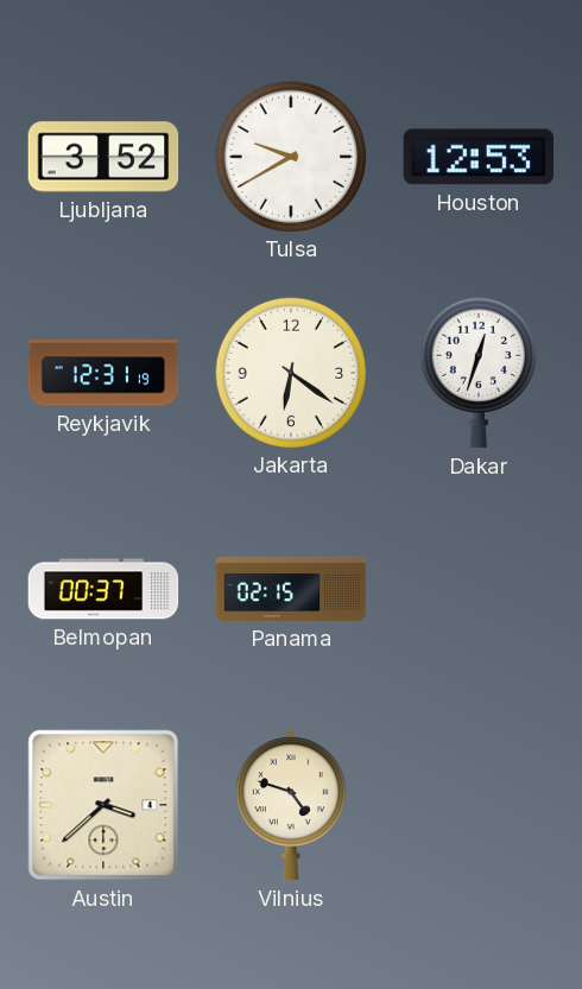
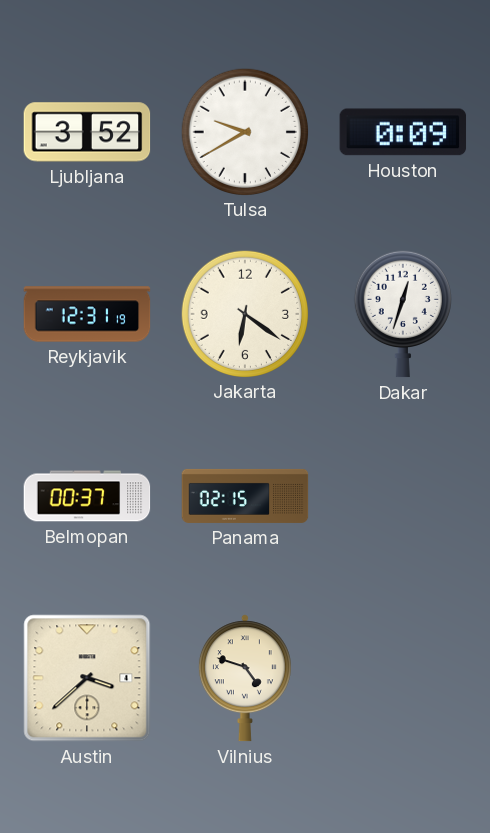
Houston: 12:53 -> 0:09
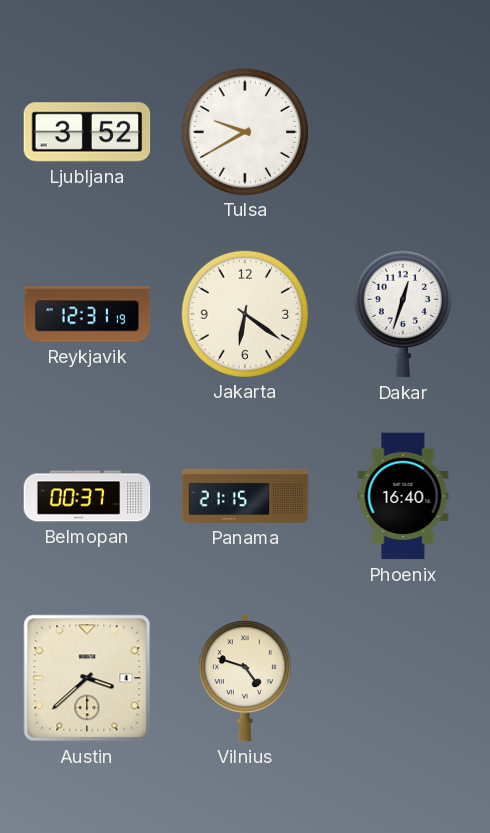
Houston: 0:09 -> none
Panama: 02:15 -> 21:15
Phoenix: none -> 16:40
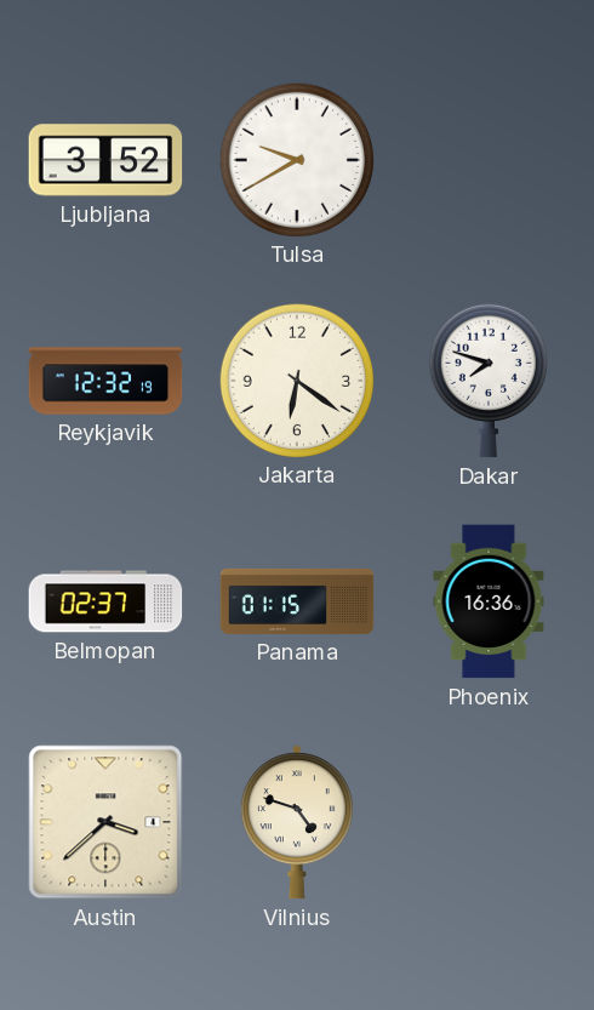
Reykjavik: 12:31 -> 12:32
Dakar: 12:33 -> 7:48
Belmopan: 00:37 -> 02:37
Panama: 21:15 -> 01:15
Phoenix: 16:40 -> 16:36
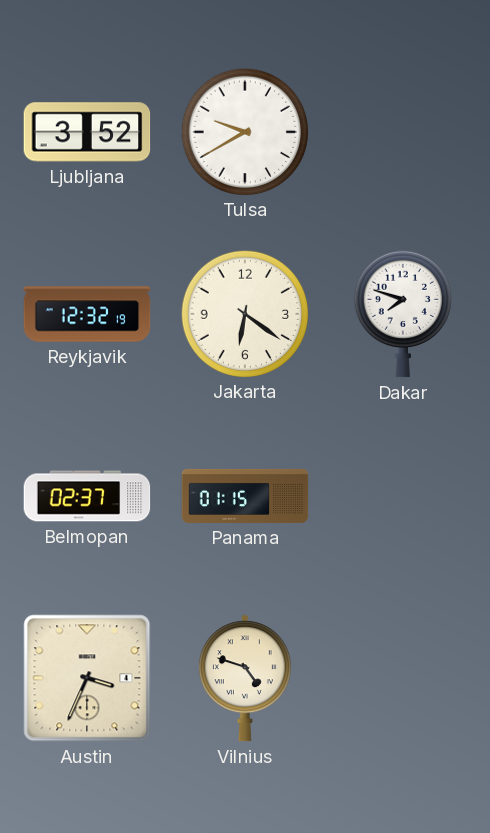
Phoenix: 16:36 -> none
Austin: 3:38 -> 3:34
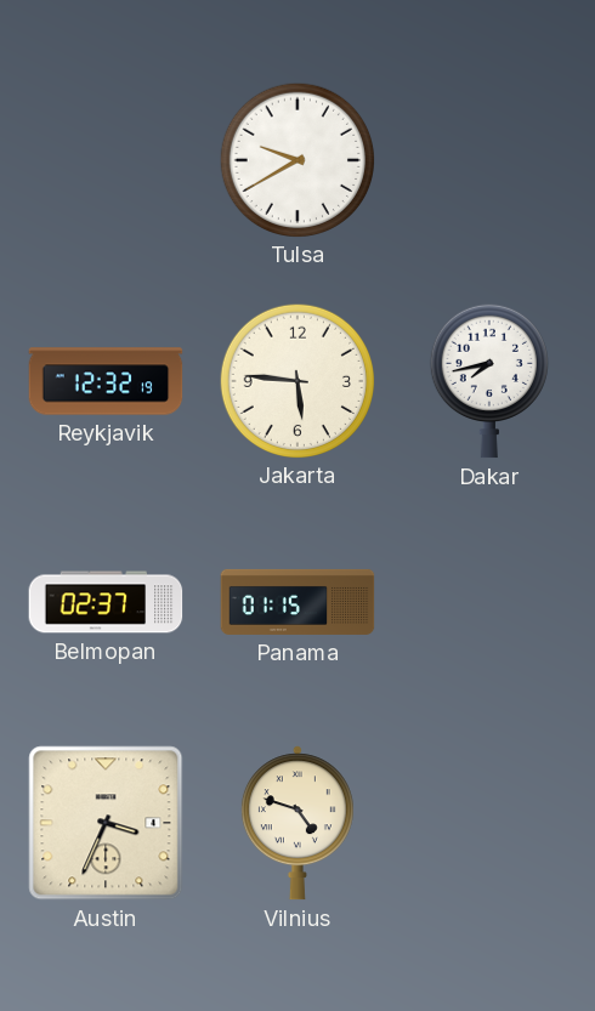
Ljubljana: 3:52 -> none
Jakarta: 6:21 -> 5:46
Dakar: 7:48 -> 7:43
